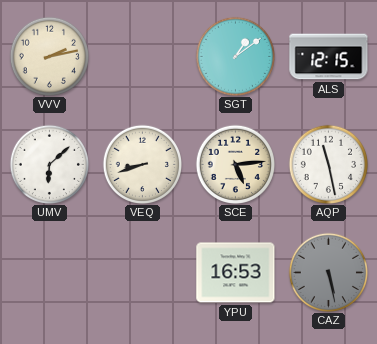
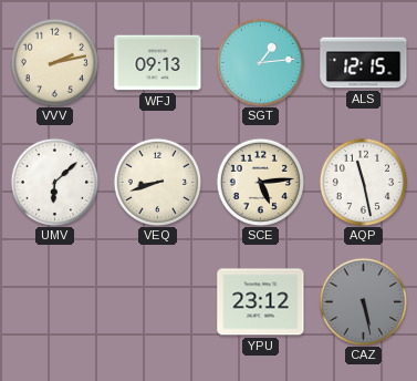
WFJ: none -> 09:13
SGT: 1:09 -> 1:14
YPU: 16:53 -> 23:12
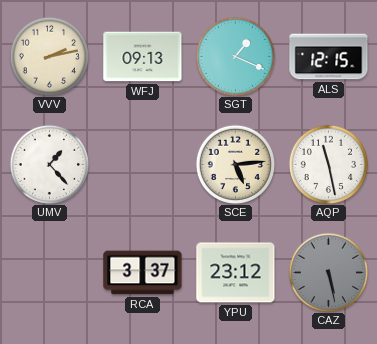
SGT: 1:14 -> 1:19
UMV: 6:08 -> 1:23
VEQ: 8:42 -> none
RCA: none -> 3:37
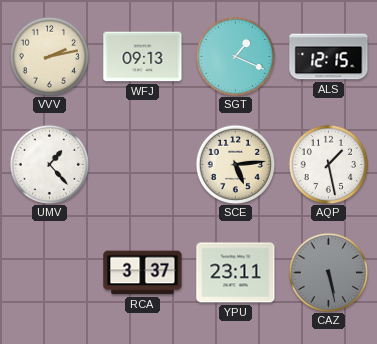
AQP: 11:28 -> 1:28
YPU: 23:12 -> 23:11
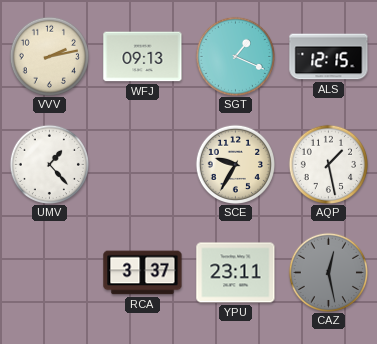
SCE: 5:14 -> 9:35
CAZ: 5:28 -> 12:28
